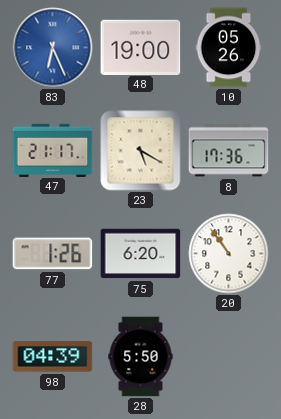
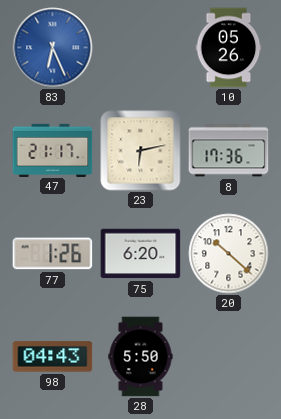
48: 19:00 -> none
23: 5:20 -> 6:13
20: 10:54 -> 10:22
98: 04:39 -> 04:43
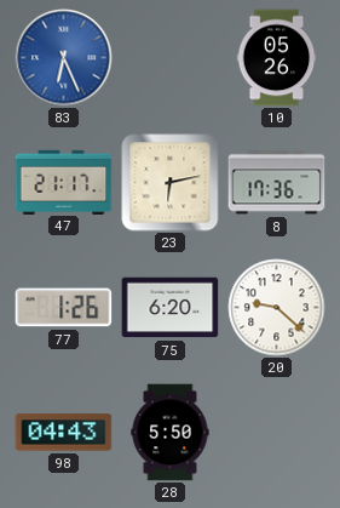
20: 10:22 -> 9:22
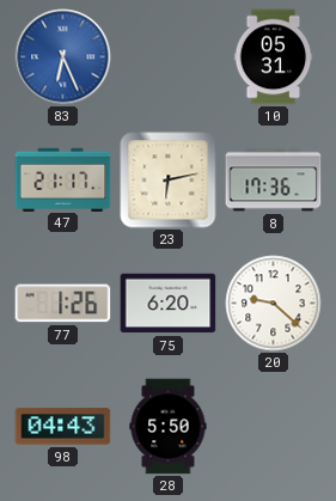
10: 05:26 -> 05:31
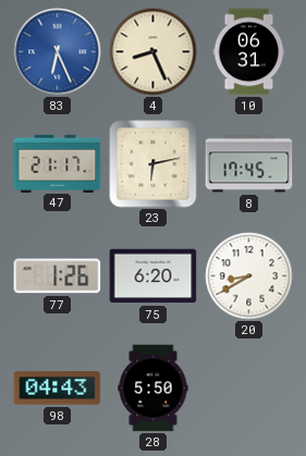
4: none -> 8:26
10: 05:31 -> 06:31
8: 17:36 -> 17:45
20: 9:22 -> 8:40
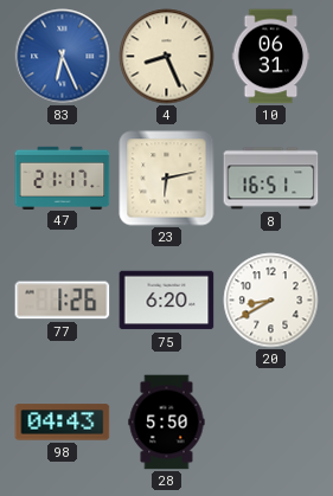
8: 17:45 -> 16:51
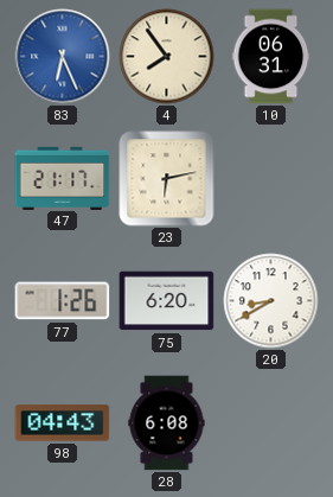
4: 8:26 -> 7:54
8: 16:51 -> none
28: 5:50 -> 6:08
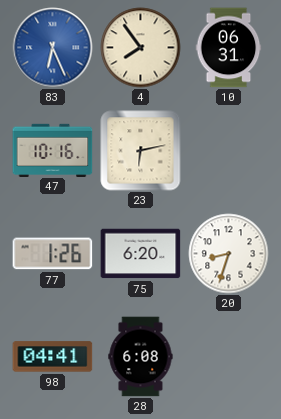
47: 21:17 -> 10:16
20: 8:40 -> 8:33
98: 04:43 -> 04:41
